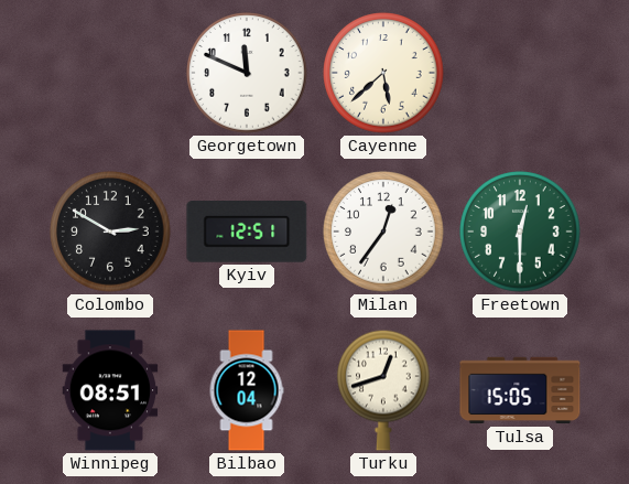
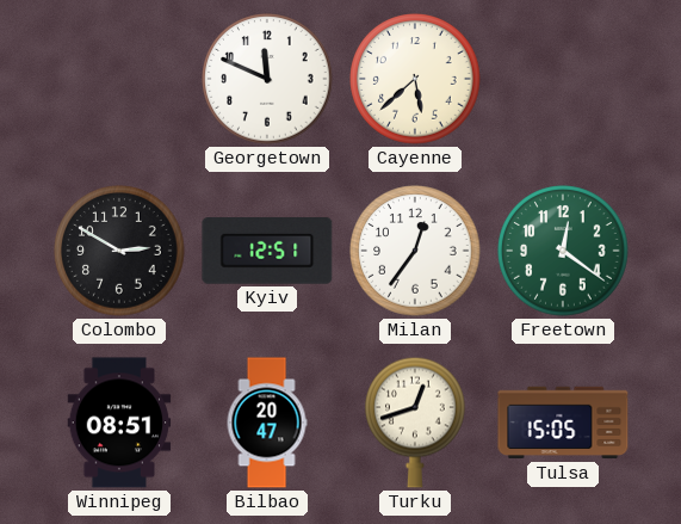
Freetown: 12:30 -> 12:21
Bilbao: 12:04 -> 20:47
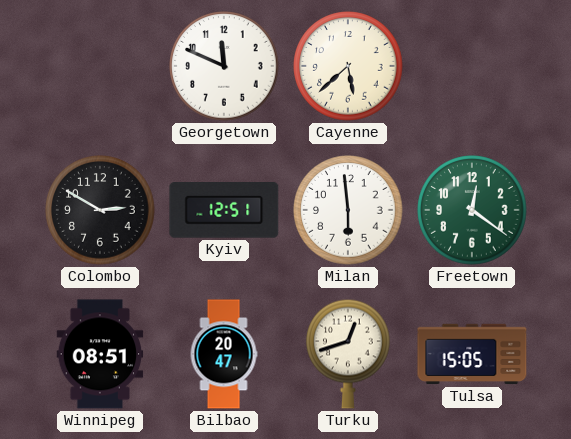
Milan: 12:36 -> 5:59
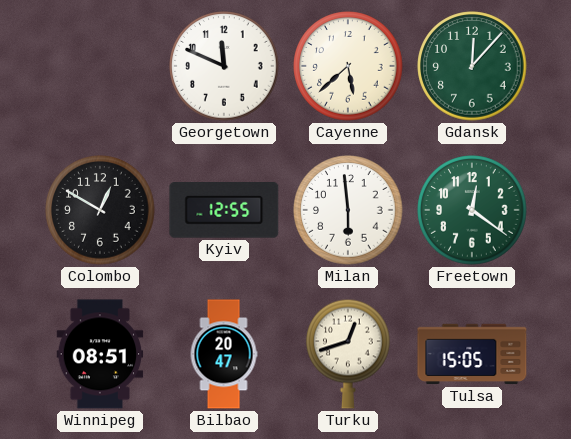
Gdansk: none -> 12:07
Colombo: 2:50 -> 12:50
Kyiv: 12:51 -> 12:55
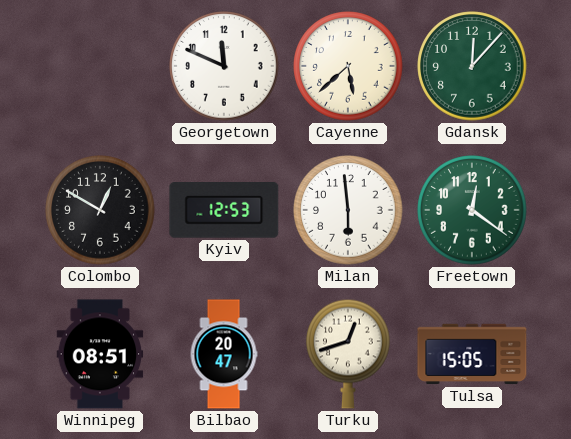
Kyiv: 12:55 -> 12:53
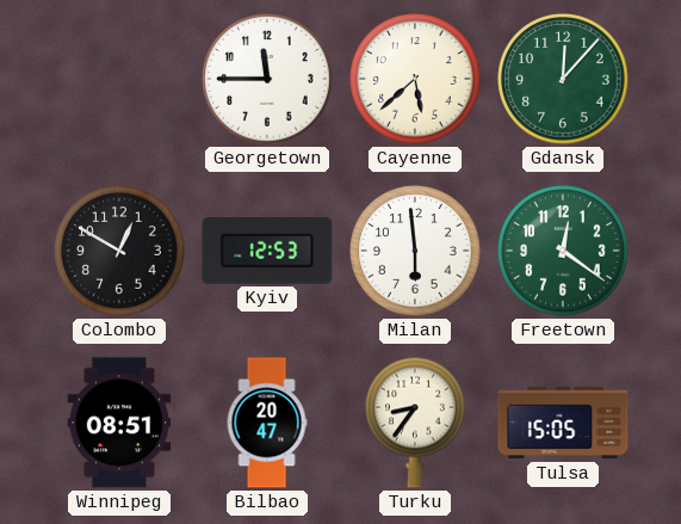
Georgetown: 11:49 -> 11:45
Turku: 12:42 -> 8:36
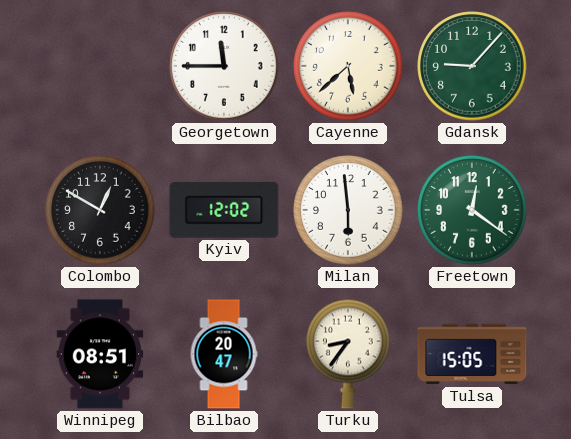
Gdansk: 12:07 -> 9:07
Kyiv: 12:53 -> 12:02
